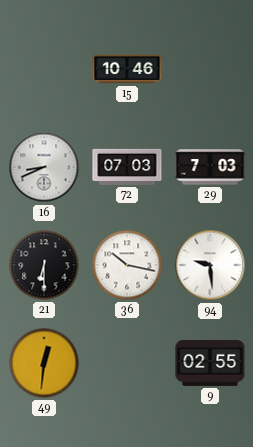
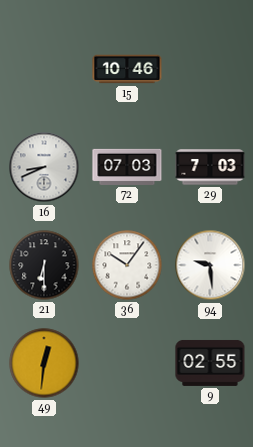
36: 10:17 -> 10:06
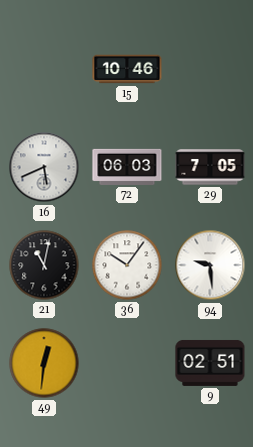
16: 8:41 -> 5:41
72: 07:03 -> 06:03
29: 7:03 -> 7:05
21: 6:30 -> 11:02
9: 02:55 -> 02:51
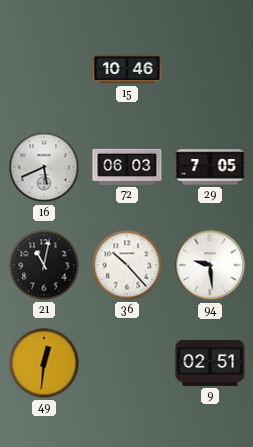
36: 10:06 -> 10:23
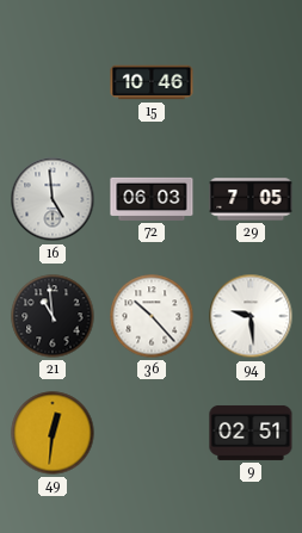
16: 5:41 -> 4:59
21: 11:02 -> 10:59
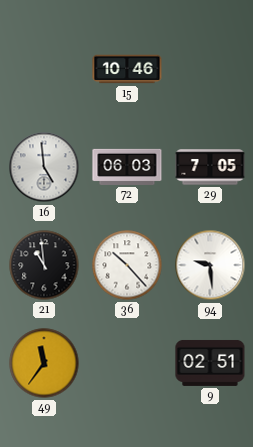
49: 12:31 -> 11:36
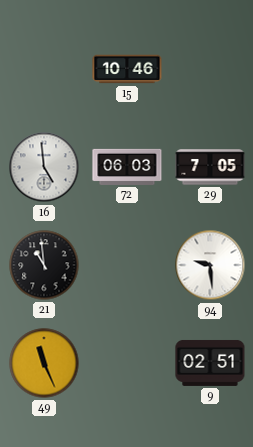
36: 10:23 -> none
49: 11:36 -> 11:26
